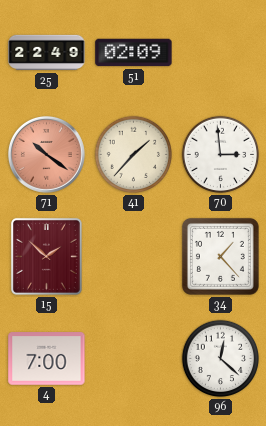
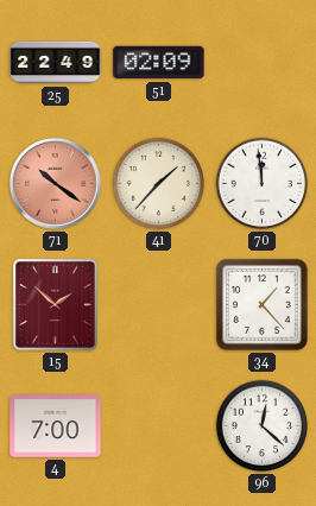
70: 2:59 -> 11:59
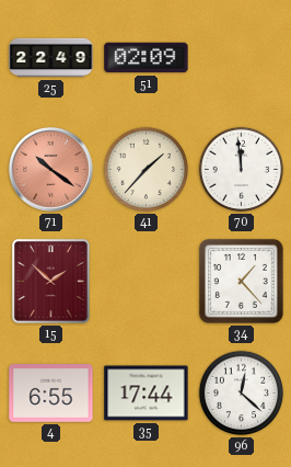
4: 7:00 -> 6:55
35: none -> 17:44
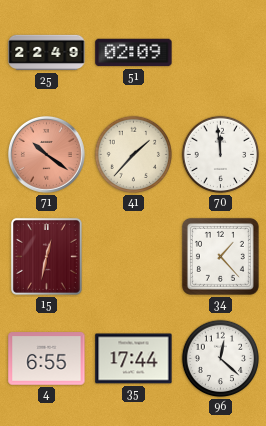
15: 1:52 -> 12:32
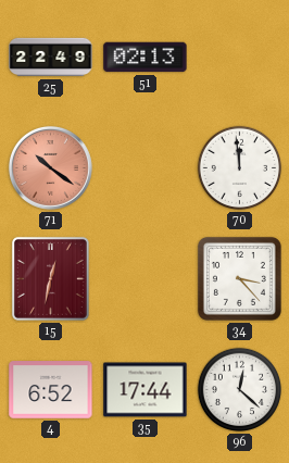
51: 02:09 -> 02:13
41: 1:37 -> none
34: 1:23 -> 3:23
4: 6:55 -> 6:52
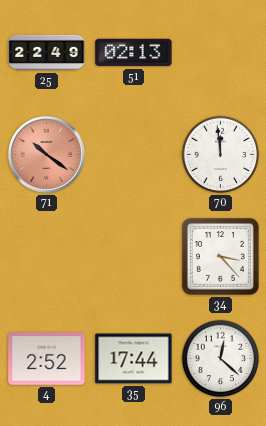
15: 12:32 -> none
4: 6:52 -> 2:52
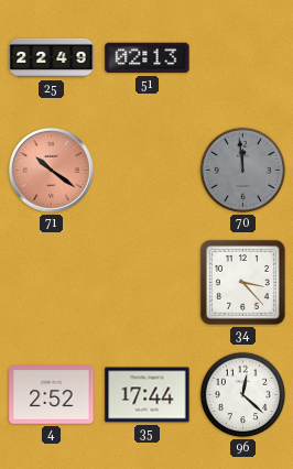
70 dial: white -> grey
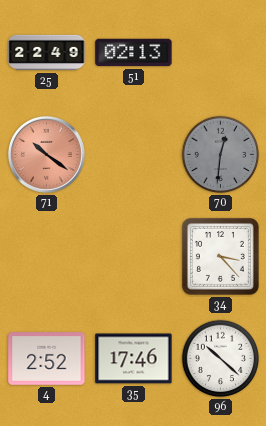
70: 11:59 -> 12:31
35: 17:44 -> 17:46
96: 12:22 -> 10:22
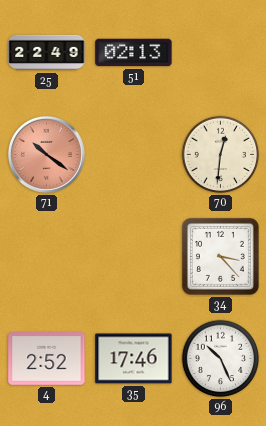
70 dial: grey -> cream
96: 10:22 -> 10:26
